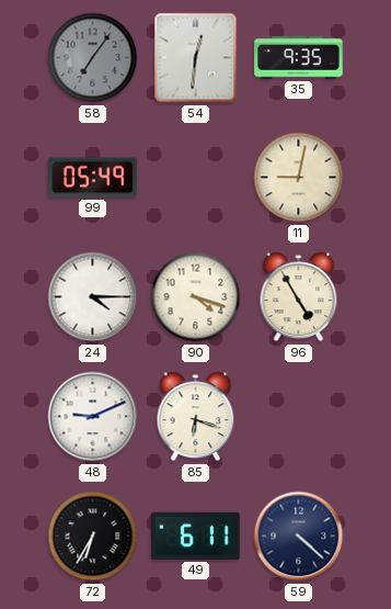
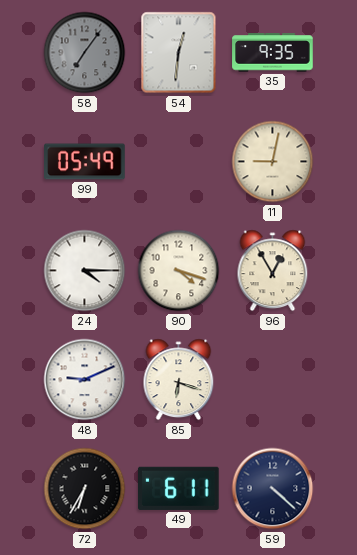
96: 4:55 -> 12:55
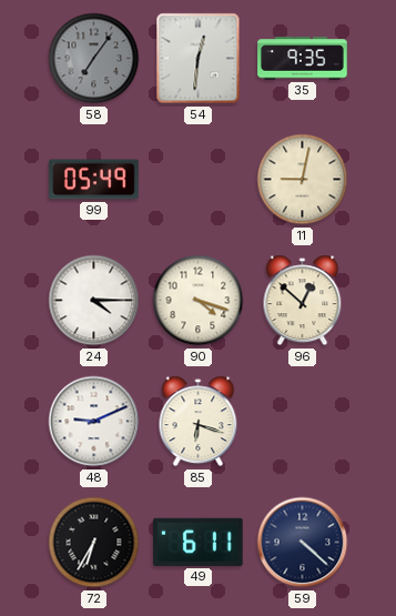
96: 12:55 -> 12:52
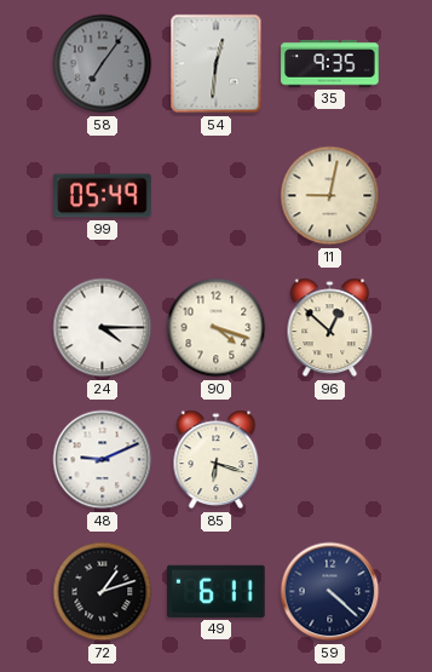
72: 6:35 -> 1:12
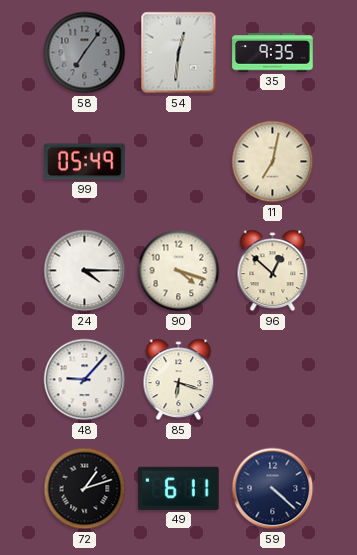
11: 9:02 -> 7:02
48: 9:11 -> 9:07
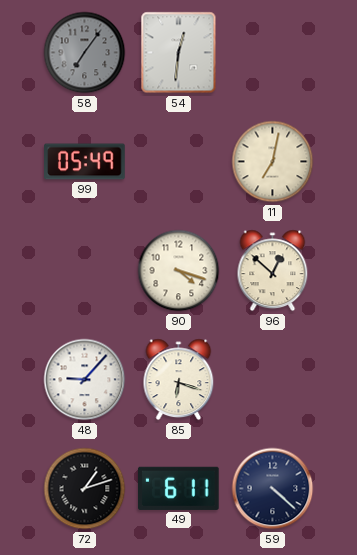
35: 9:35 -> none
24: 4:15 -> none
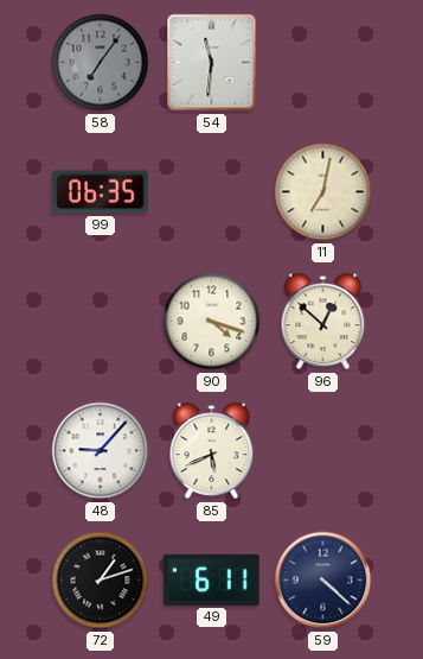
54: 12:31 -> 11:31
99: 05:49 -> 06:35
85: 6:18 -> 5:41
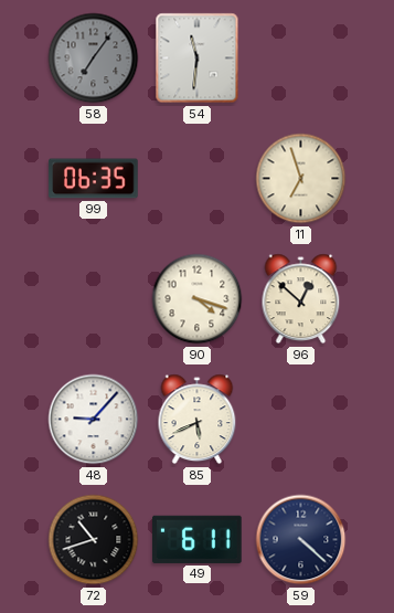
11: 7:02 -> 6:57
72: 1:12 -> 10:42
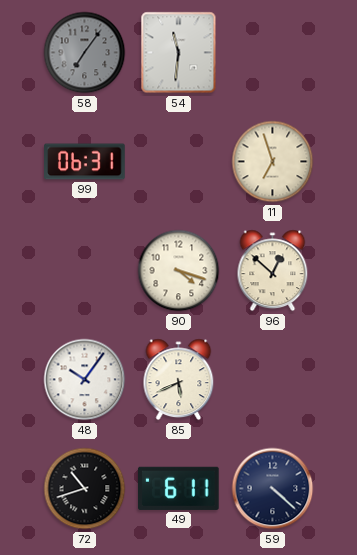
99: 06:35 -> 06:31
48: 9:07 -> 10:06
